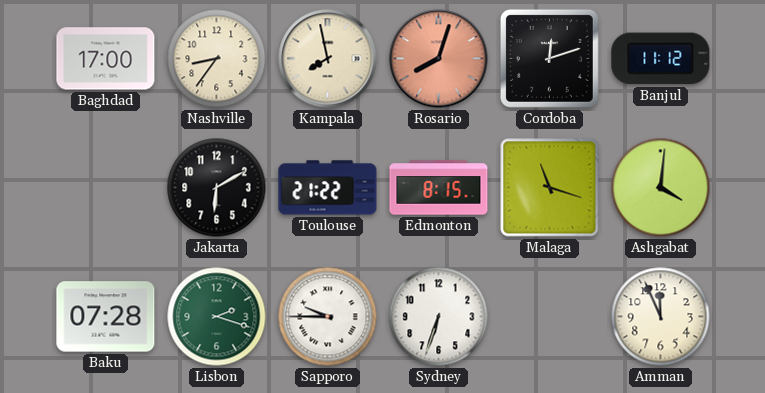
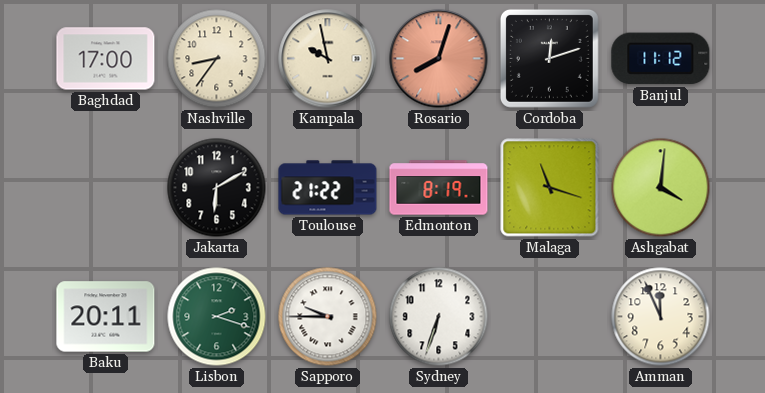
Kampala: 7:58 -> 9:58
Edmonton: 8:15 -> 8:19
Baku: 07:28 -> 20:11
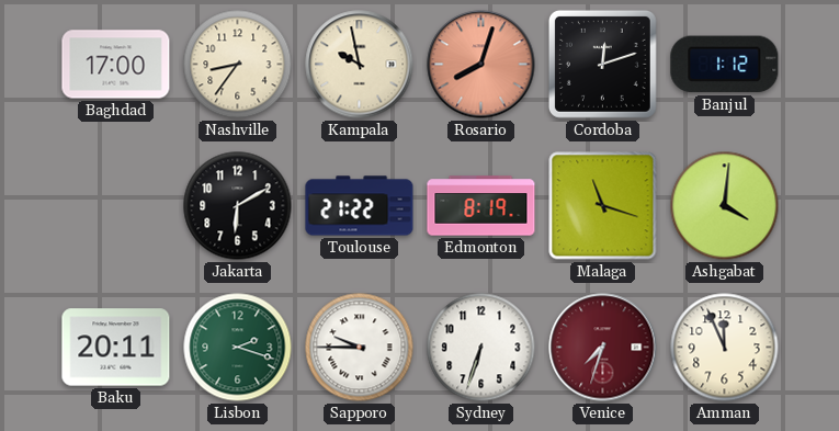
Banjul: 11:12 -> 1:12
Venice: none -> 7:33
